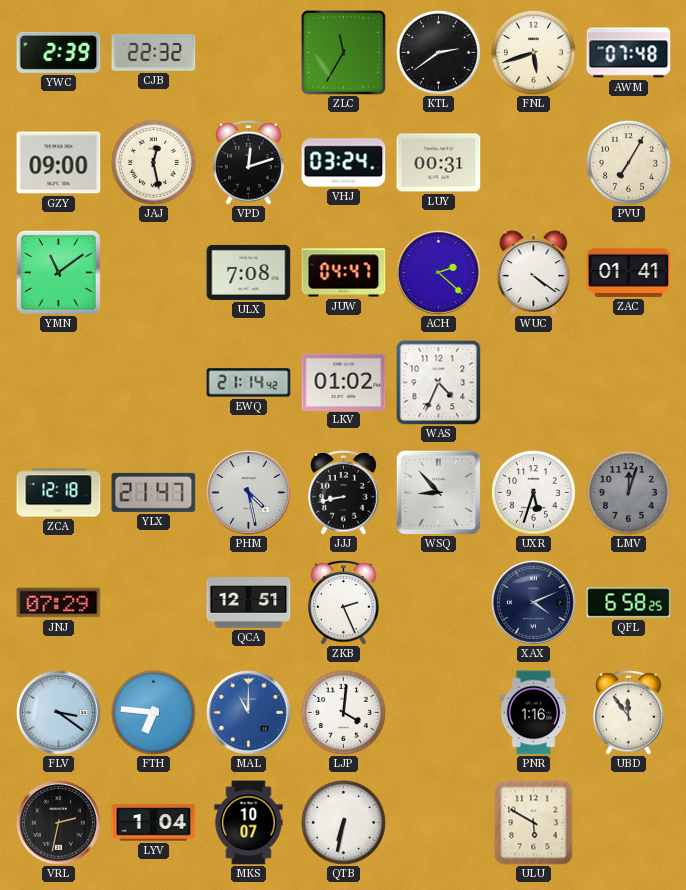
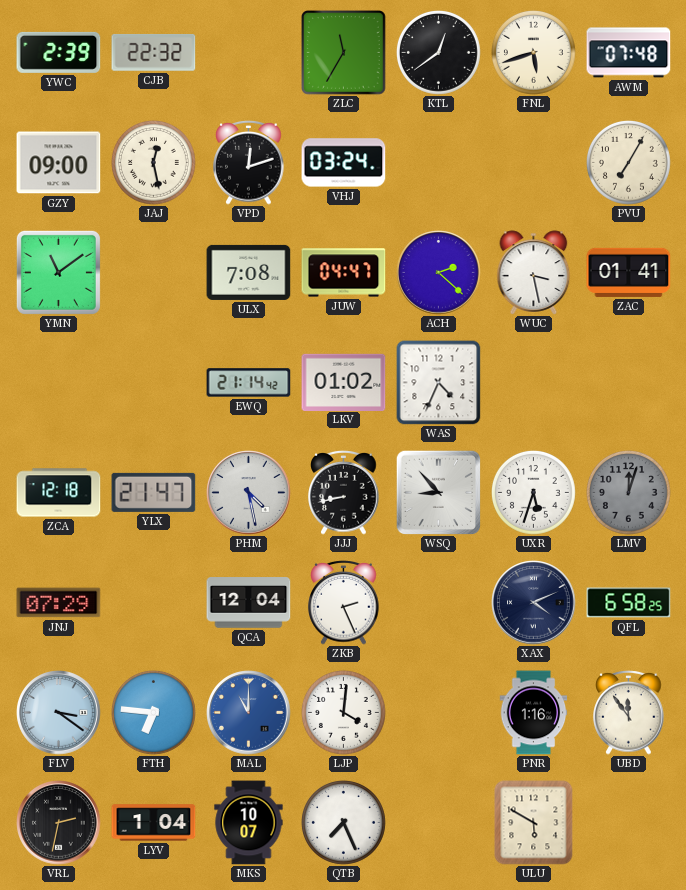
KTL: 2:39 -> 12:39
LUY: 00:31 -> none
WUC: 4:21 -> 3:28
QCA: 12:51 -> 12:04
QTB: 6:32 -> 7:26
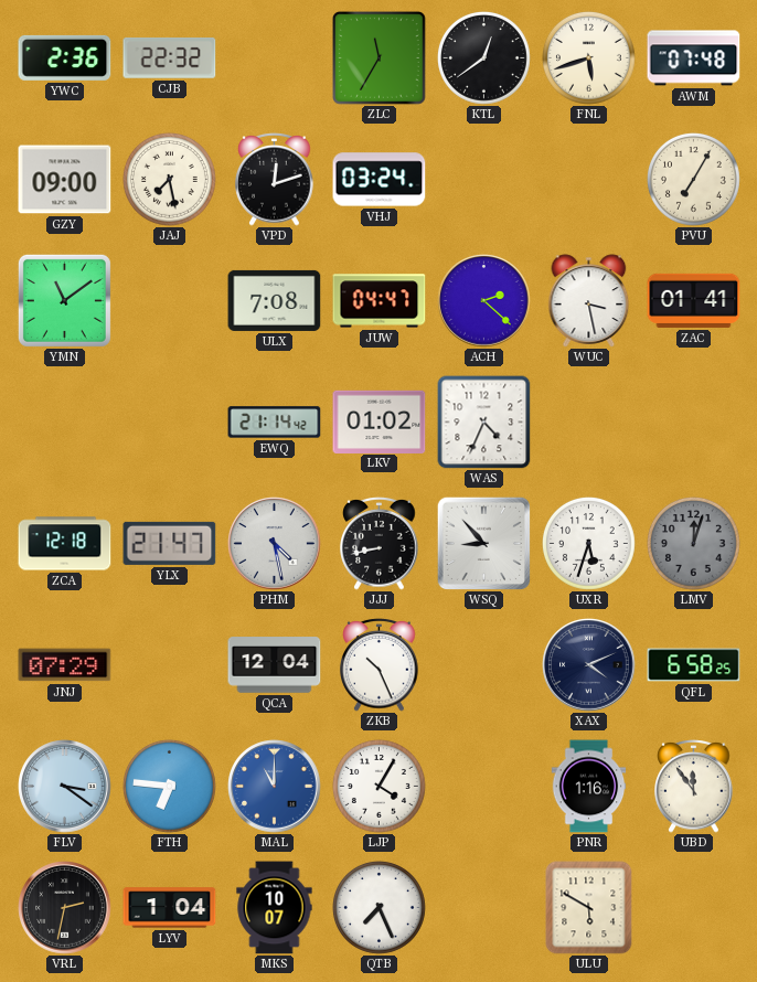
YWC: 2:39 -> 2:36
JAJ: 12:28 -> 7:28
ZKB: 2:26 -> 10:26
LJP: 4:01 -> 4:05
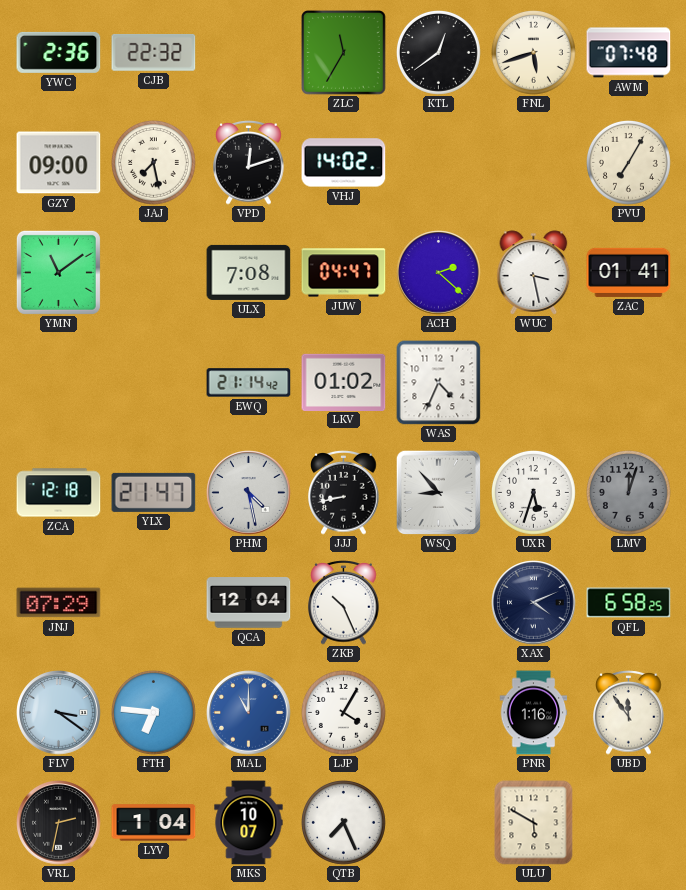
VHJ: 03:24 -> 14:02
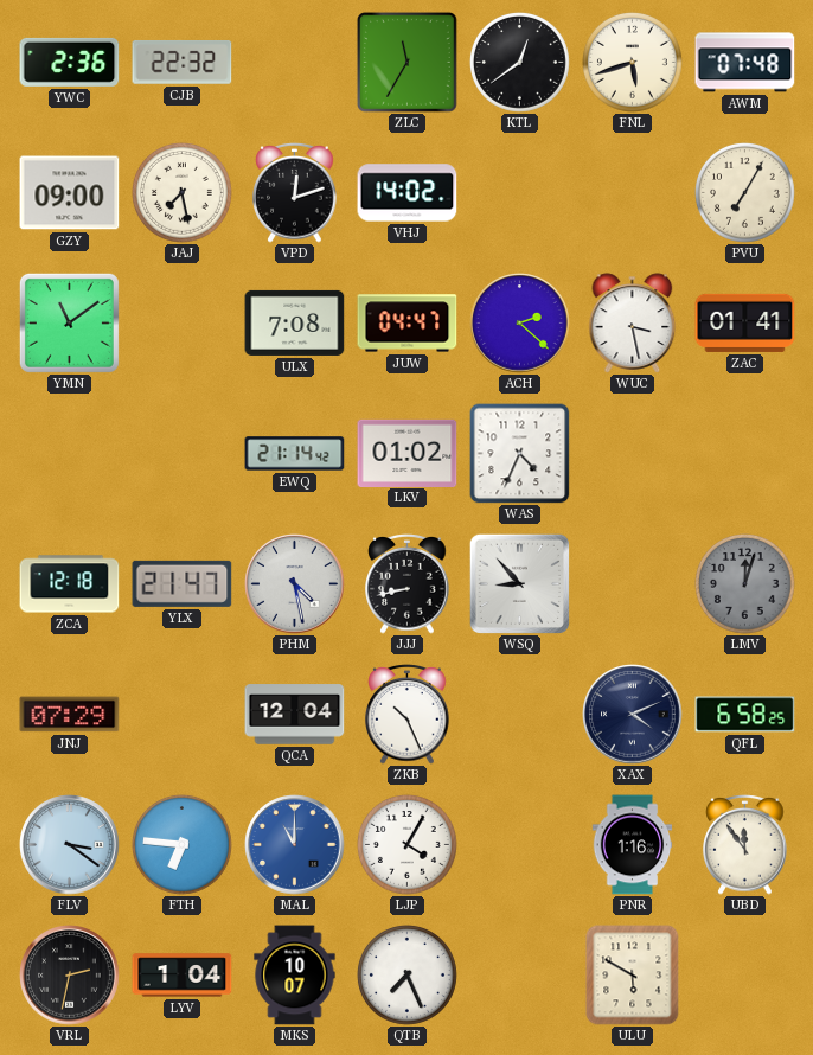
UXR: 5:33 -> none
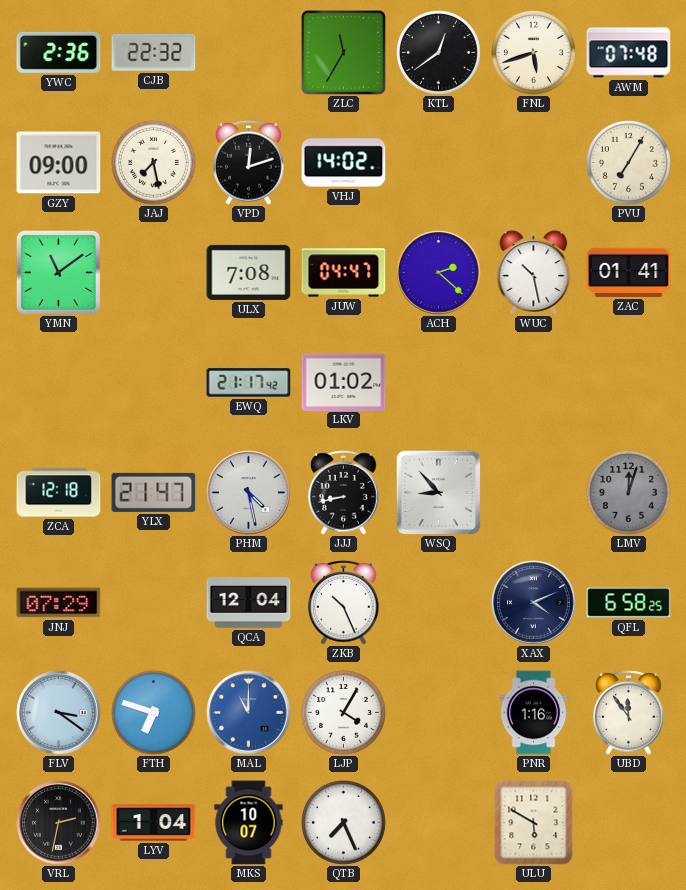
WUC: 3:28 -> 10:28
EWQ: 21:14 -> 21:17
WAS: 4:34 -> none
FTH: 6:46 -> 6:48
